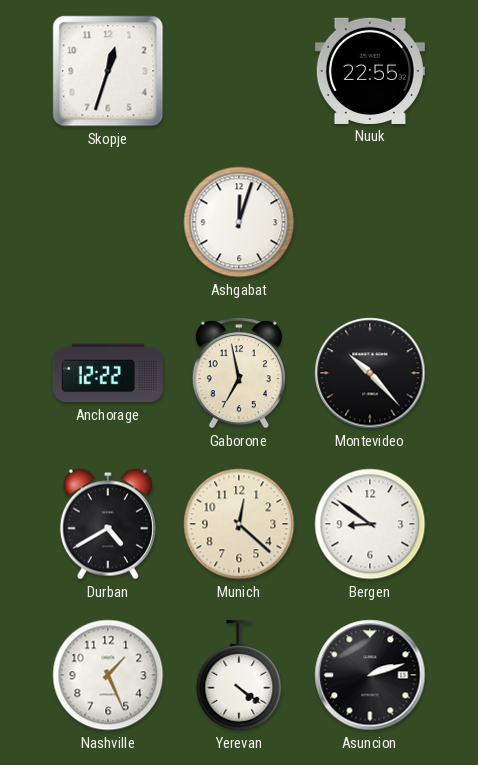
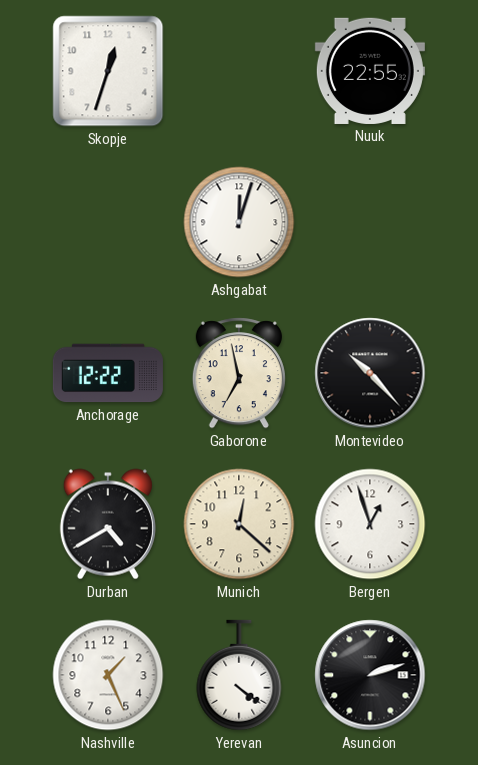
Bergen: 8:51 -> 12:57
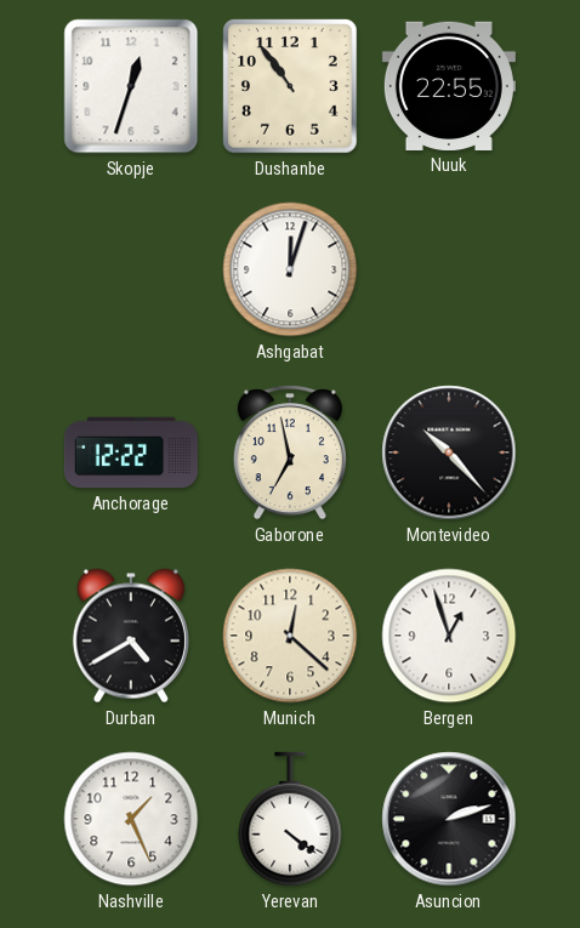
Dushanbe: none -> 10:54
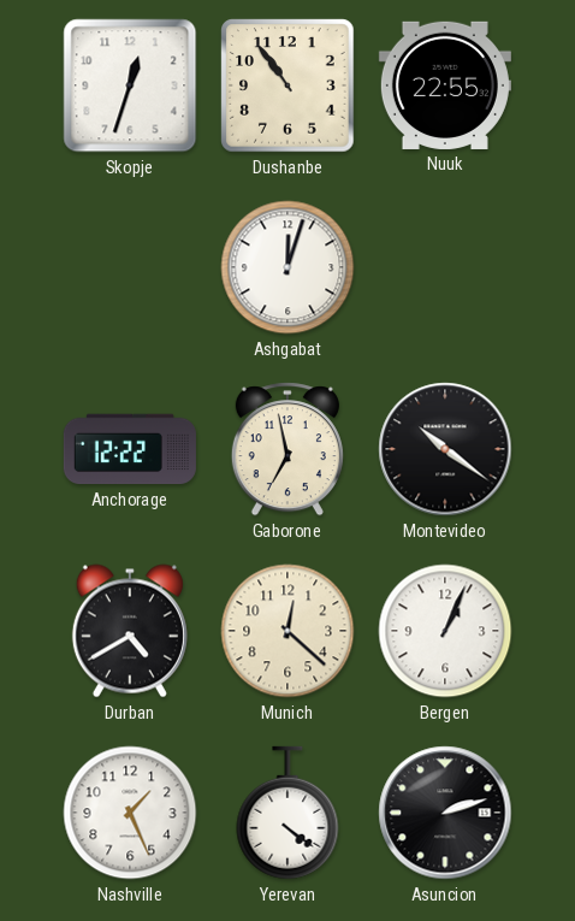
Montevideo: 10:23 -> 10:21
Bergen: 12:57 -> 1:04
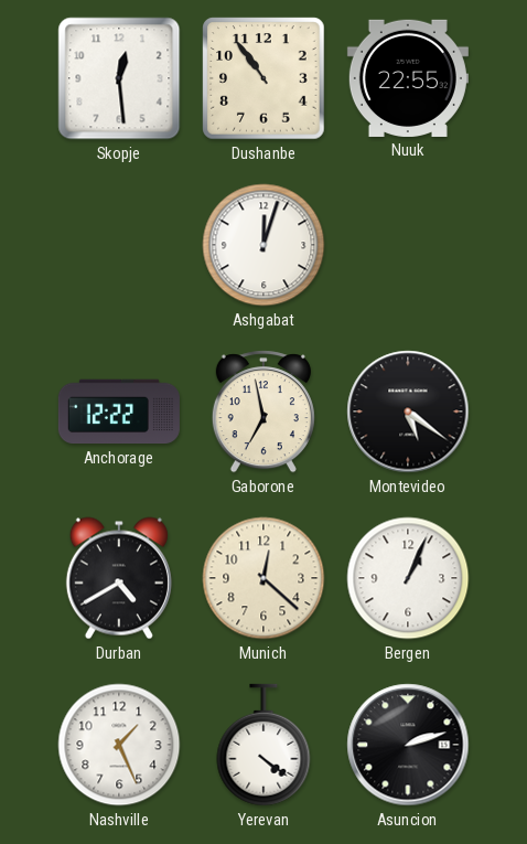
Skopje: 12:33 -> 12:29
Montevideo: 10:21 -> 5:21
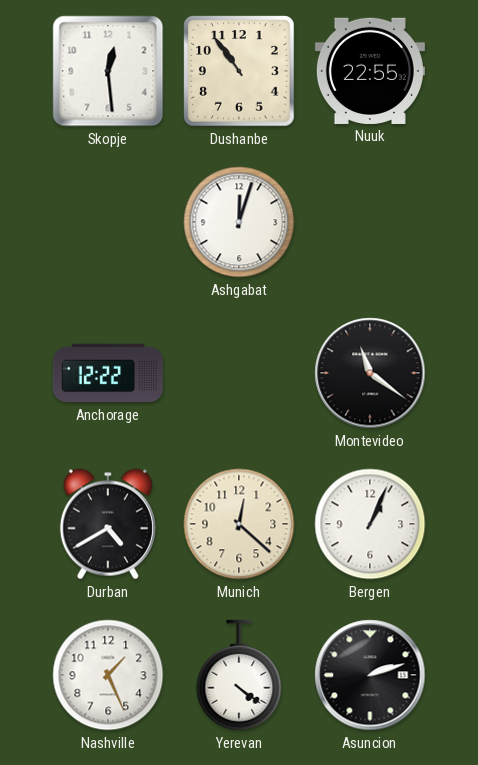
Gaborone: 6:58 -> none
Montevideo: 5:21 -> 11:21
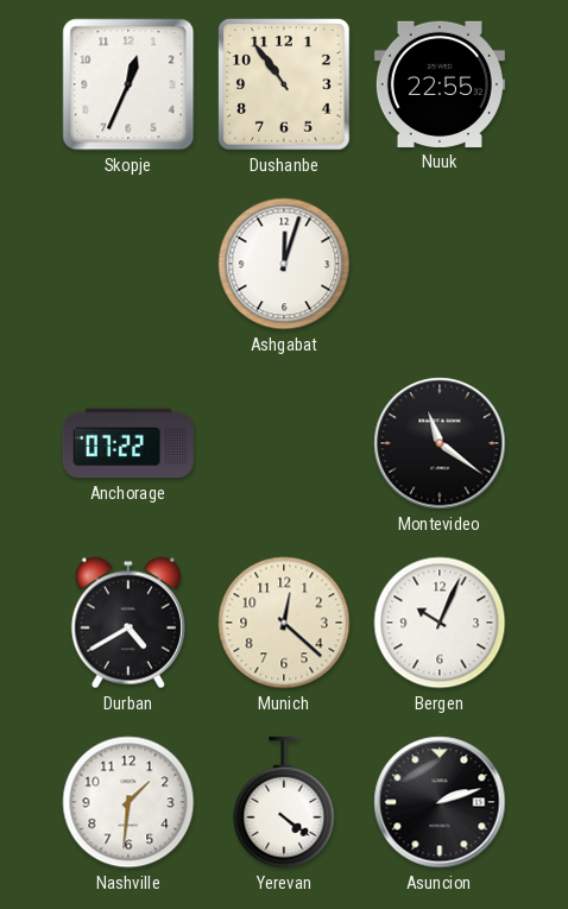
Skopje: 12:29 -> 12:34
Anchorage: 12:22 -> 07:22
Bergen: 1:04 -> 10:04
Nashville: 1:26 -> 1:31
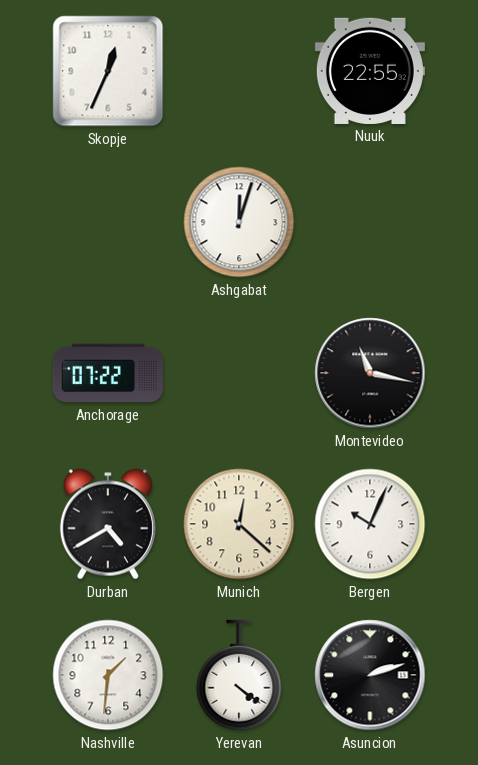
Dushanbe: 10:54 -> none
Montevideo: 11:21 -> 11:17
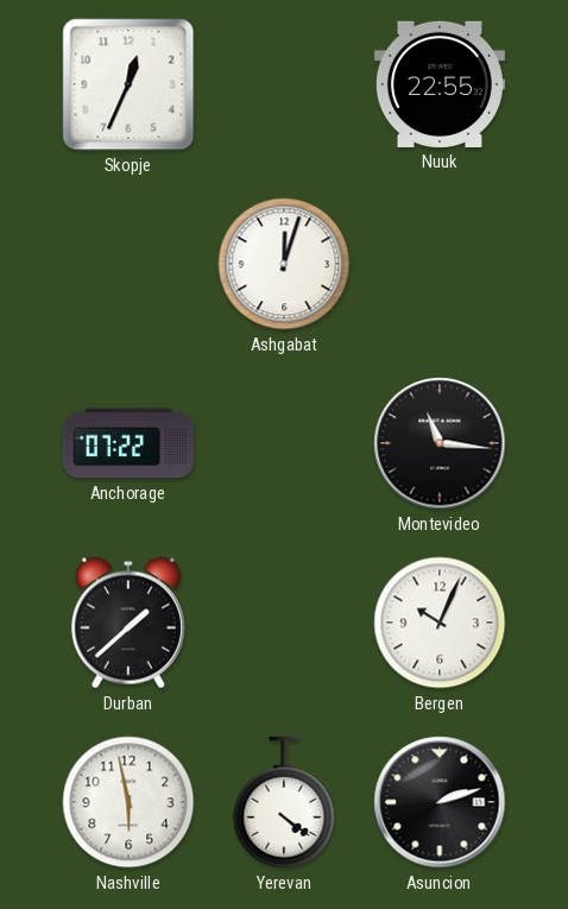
Montevideo: 11:17 -> 11:16
Durban: 4:40 -> 1:38
Munich: 12:22 -> none
Nashville: 1:31 -> 5:58
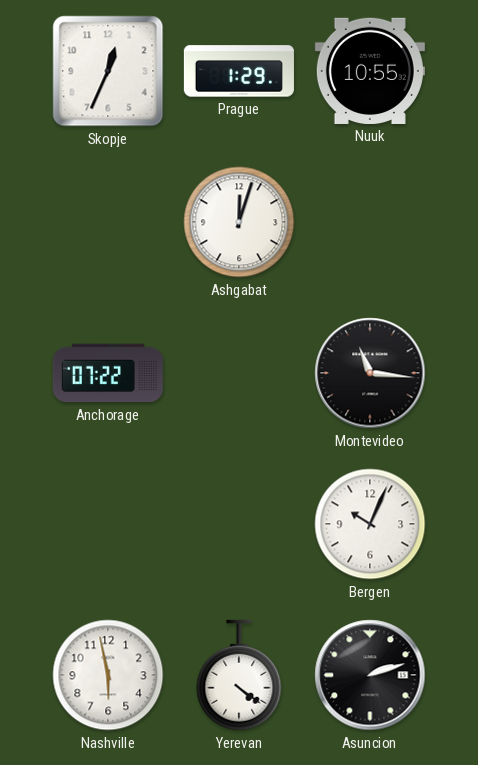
Prague: none -> 1:29
Nuuk: 22:55 -> 10:55
Durban: 1:38 -> none
